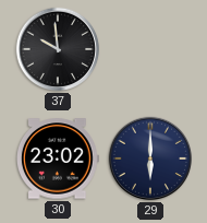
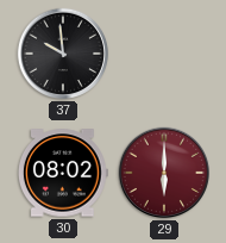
30: 23:02 -> 08:02
29 dial: navy -> burgundy
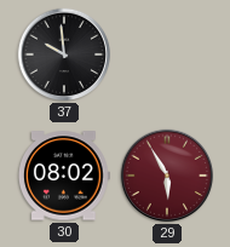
29: 6:00 -> 5:55
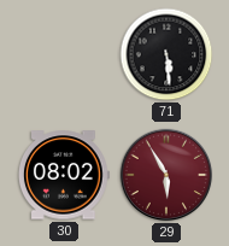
37: 9:59 -> none
71: none -> 5:29
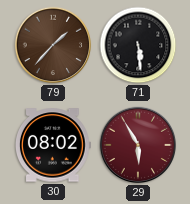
79: none -> 1:37
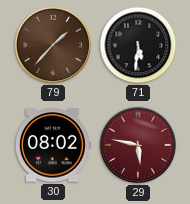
71: 5:29 -> 5:31
29: 5:55 -> 5:47
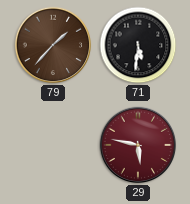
30: 08:02 -> none
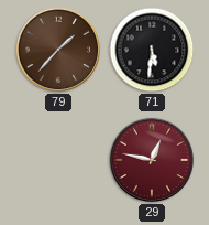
29: 5:47 -> 12:47
